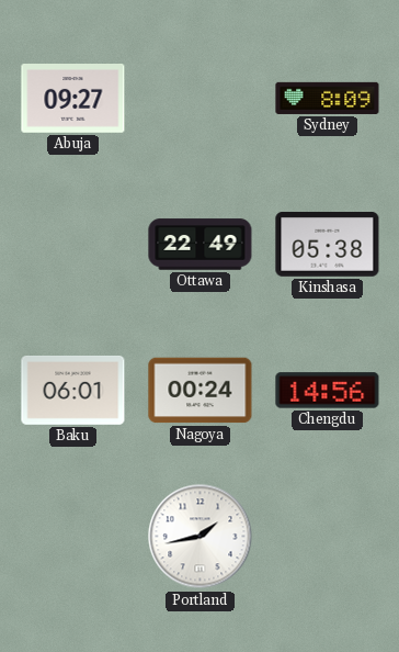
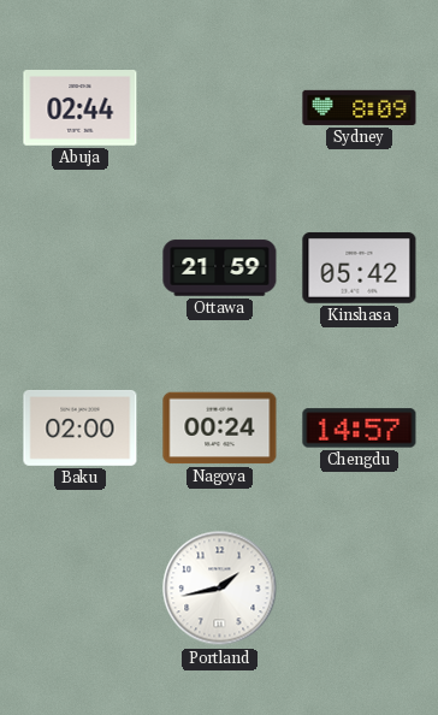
Abuja: 09:27 -> 02:44
Ottawa: 22:49 -> 21:59
Kinshasa: 05:38 -> 05:42
Baku: 06:01 -> 02:00
Chengdu: 14:56 -> 14:57
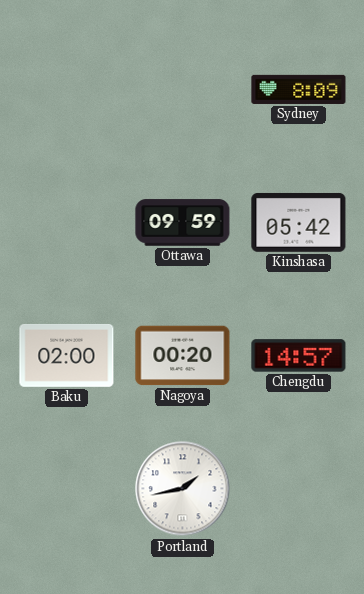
Abuja: 02:44 -> none
Ottawa: 21:59 -> 09:59
Nagoya: 00:24 -> 00:20
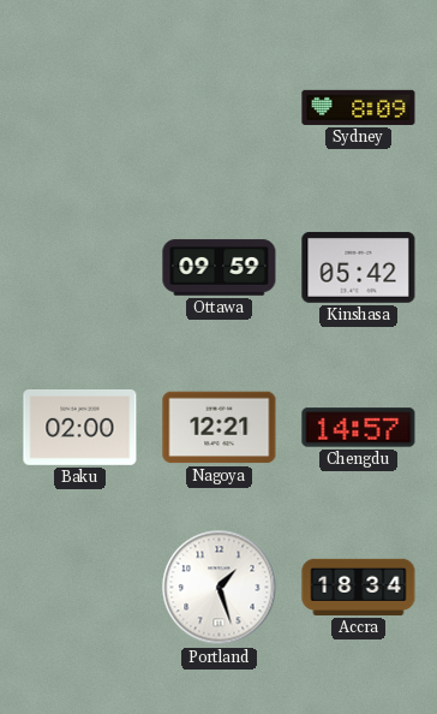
Nagoya: 00:20 -> 12:21
Portland: 1:43 -> 1:27
Accra: none -> 18:34
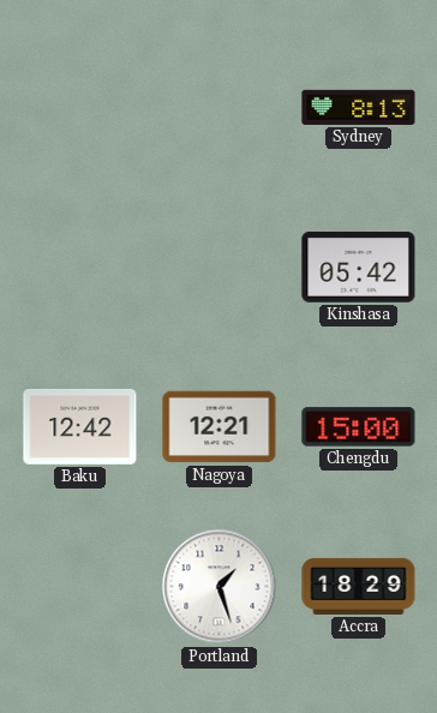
Sydney: 8:09 -> 8:13
Ottawa: 09:59 -> none
Baku: 02:00 -> 12:42
Chengdu: 14:57 -> 15:00
Accra: 18:34 -> 18:29
